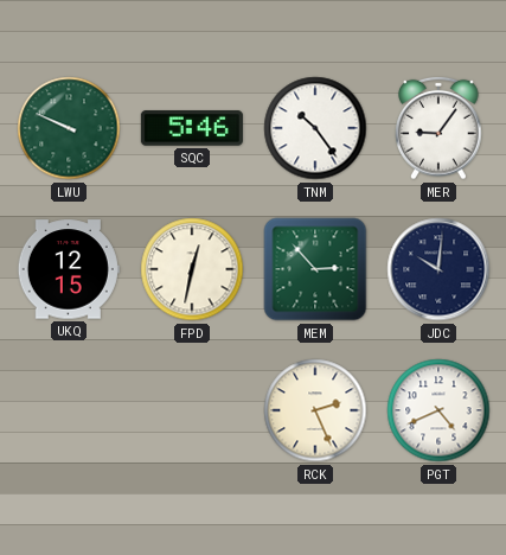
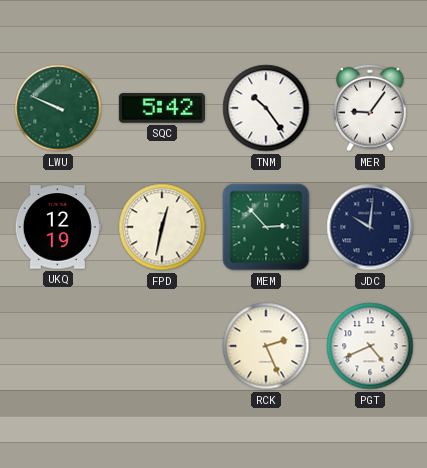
SQC: 5:46 -> 5:42
UKQ: 12:15 -> 12:19
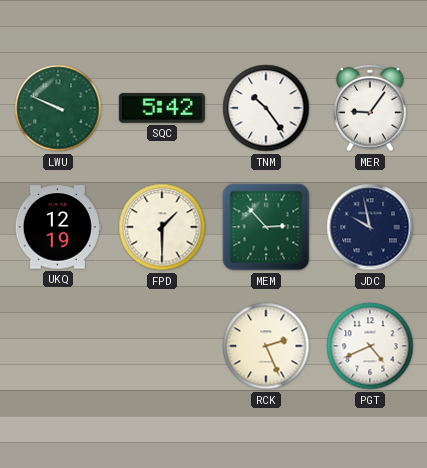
FPD: 12:32 -> 1:30
JDC: 10:01 -> 9:58
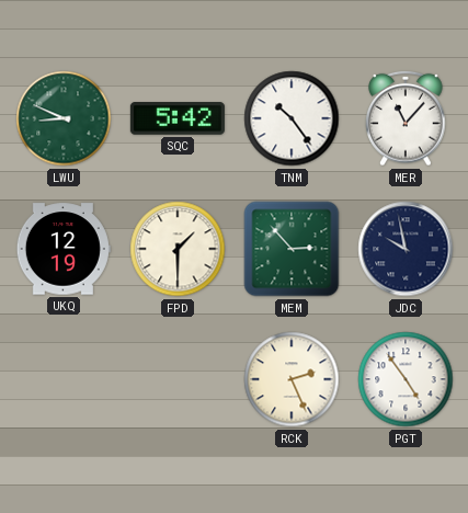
LWU: 9:49 -> 8:49
MER: 9:06 -> 11:07
PGT: 4:41 -> 4:54
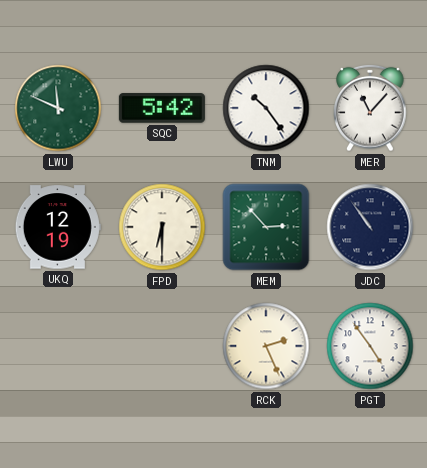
LWU: 8:49 -> 11:49
FPD: 1:30 -> 6:30
JDC: 9:58 -> 10:54
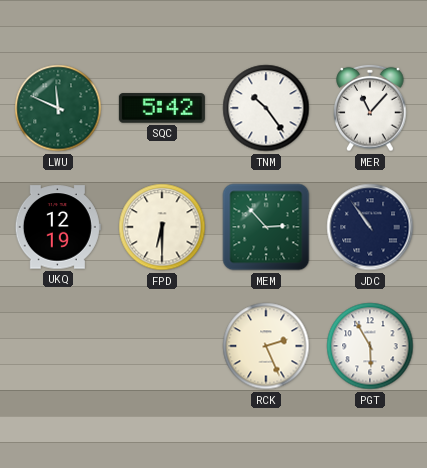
PGT: 4:54 -> 5:55
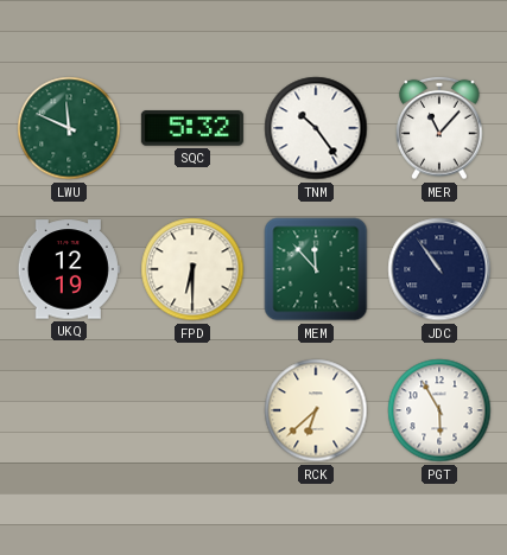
SQC: 5:42 -> 5:32
MEM: 2:53 -> 11:53
RCK: 2:26 -> 6:38
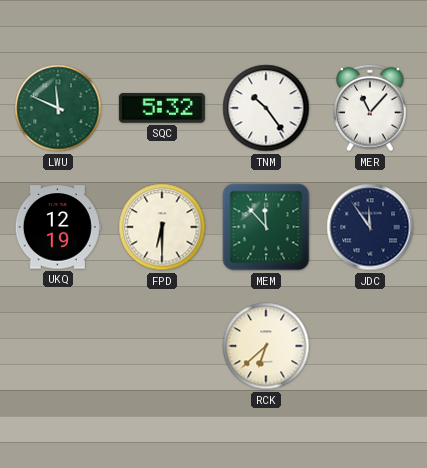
JDC: 10:54 -> 11:54
PGT: 5:55 -> none
